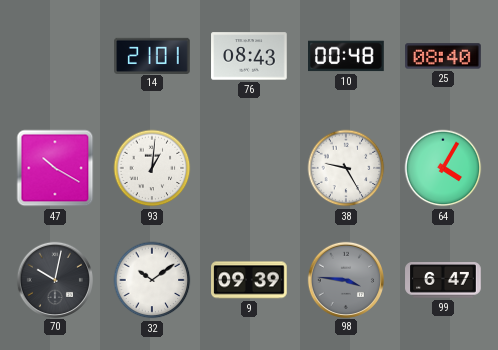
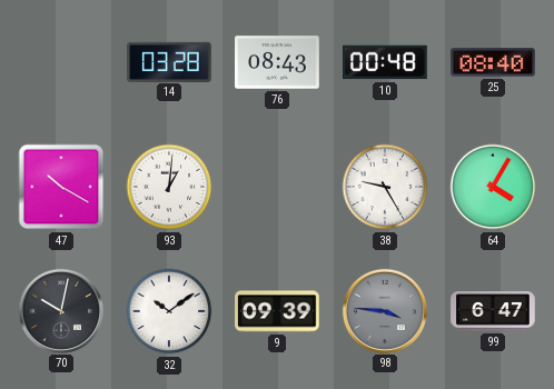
14: 21:01 -> 03:28
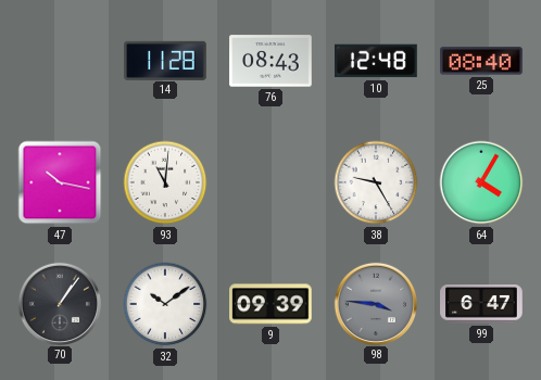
14: 03:28 -> 11:28
10: 00:48 -> 12:48
47: 10:20 -> 10:17
93: 1:01 -> 11:01
70: 10:02 -> 1:06
